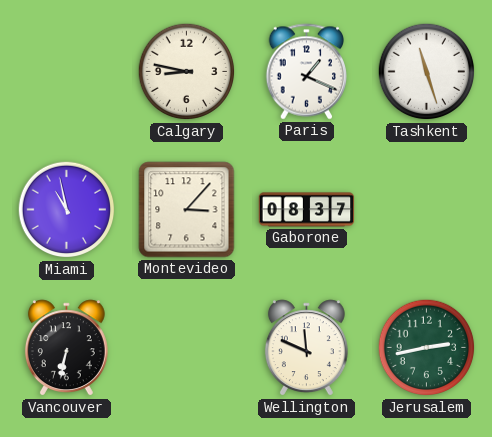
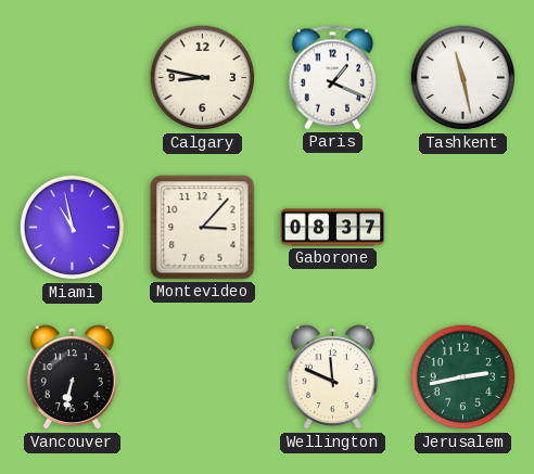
Tashkent: 11:27 -> 11:28
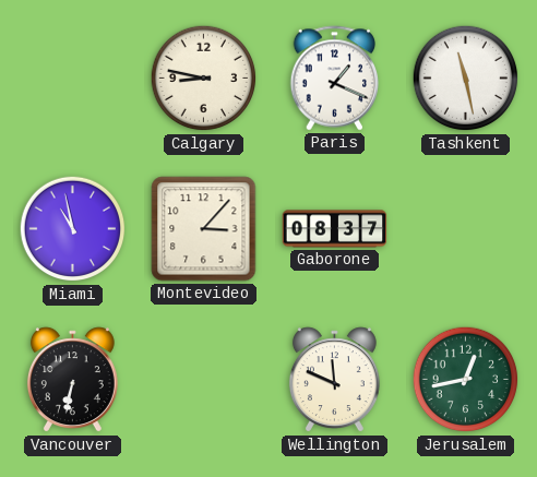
Jerusalem: 2:43 -> 12:43
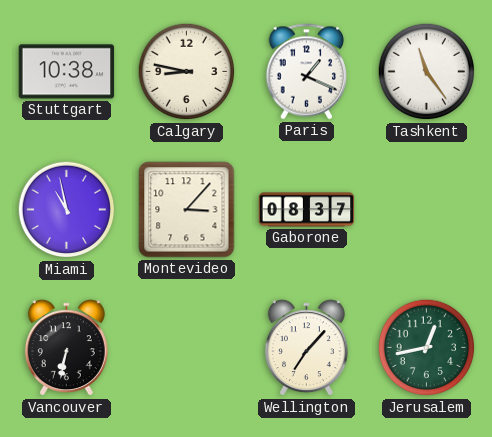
Stuttgart: none -> 10:38
Tashkent: 11:28 -> 11:24
Wellington: 11:49 -> 7:07
